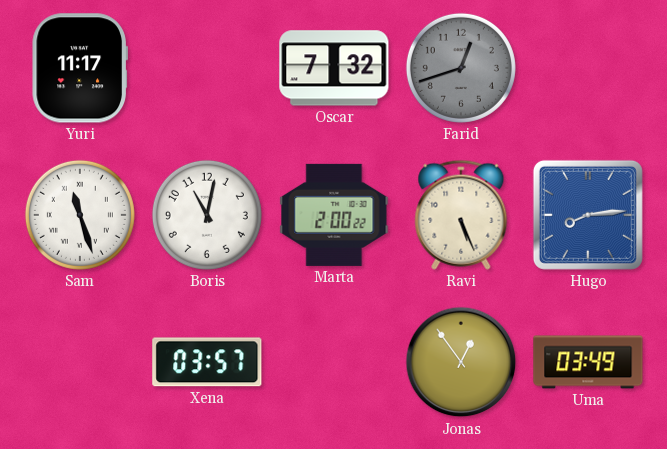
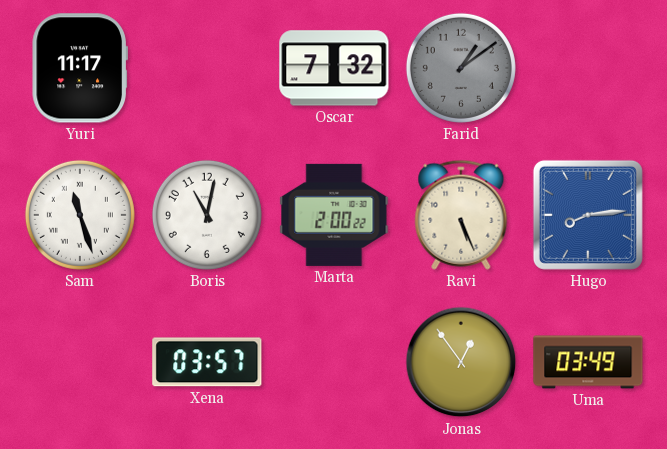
Farid: 12:42 -> 1:09
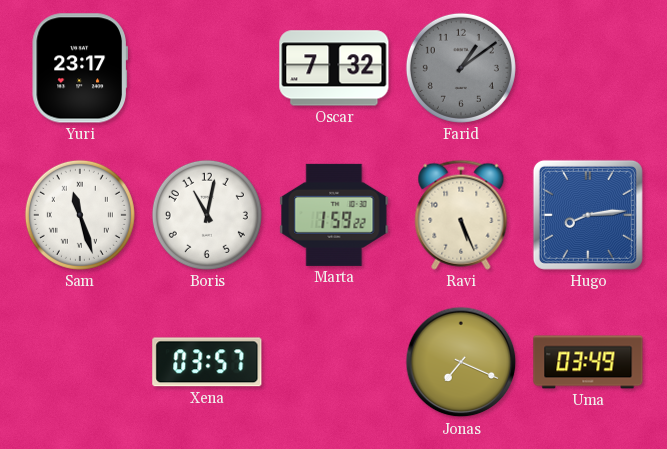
Yuri: 11:17 -> 23:17
Marta: 2:00 -> 1:59
Jonas: 12:54 -> 7:19
